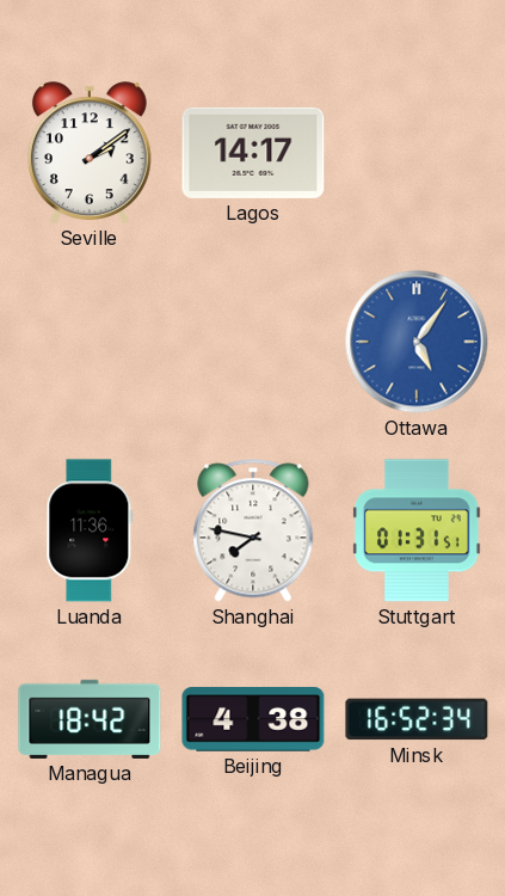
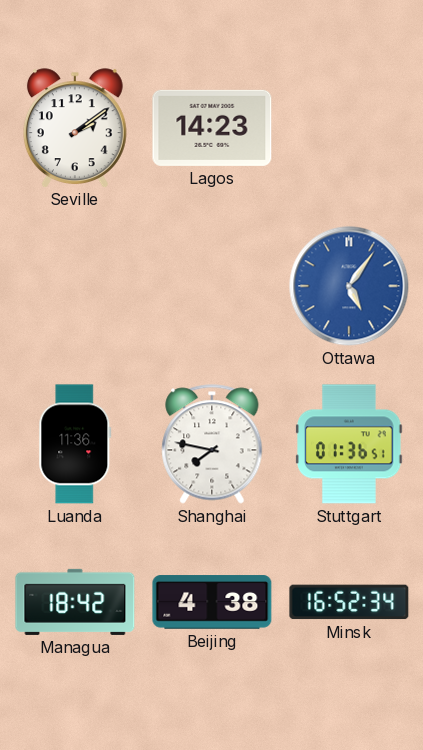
Lagos: 14:17 -> 14:23
Stuttgart: 01:31 -> 01:36
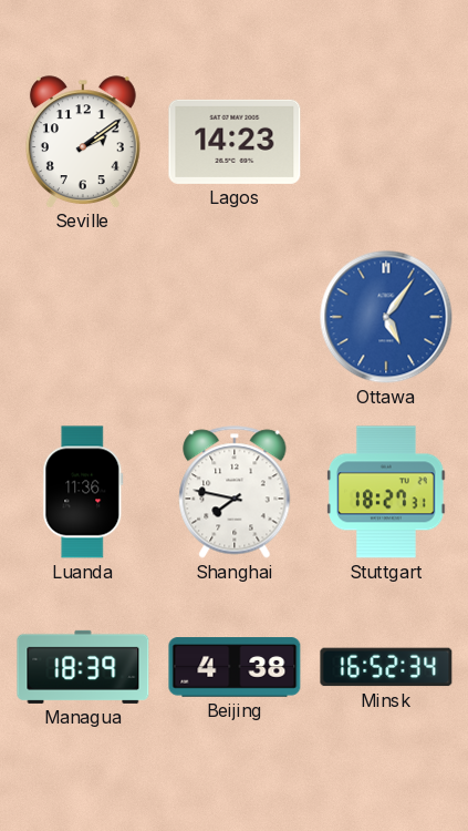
Stuttgart: 01:36 -> 18:27
Managua: 18:42 -> 18:39
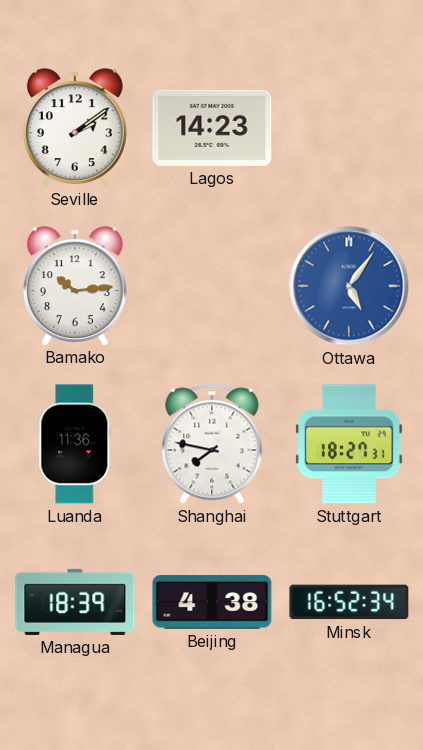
Bamako: none -> 10:14
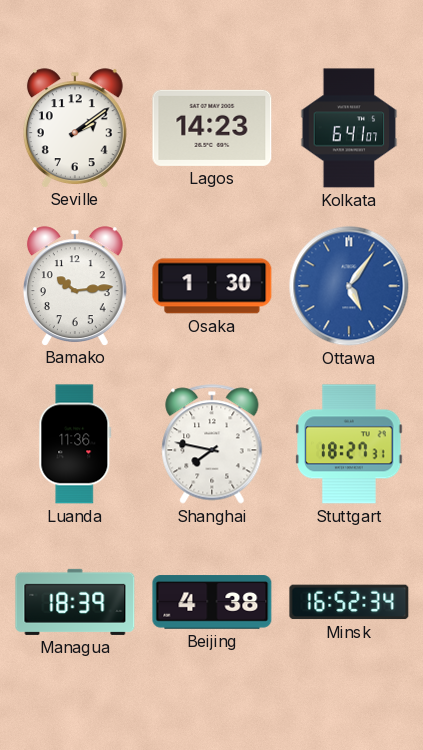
Kolkata: none -> 6:41
Osaka: none -> 1:30
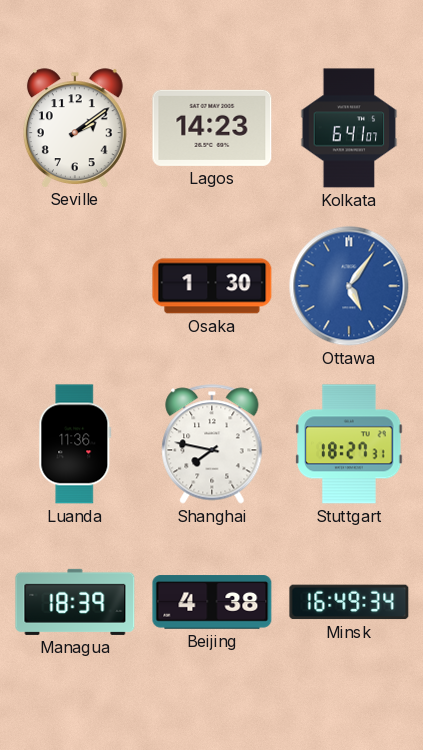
Bamako: 10:14 -> none
Minsk: 16:52 -> 16:49
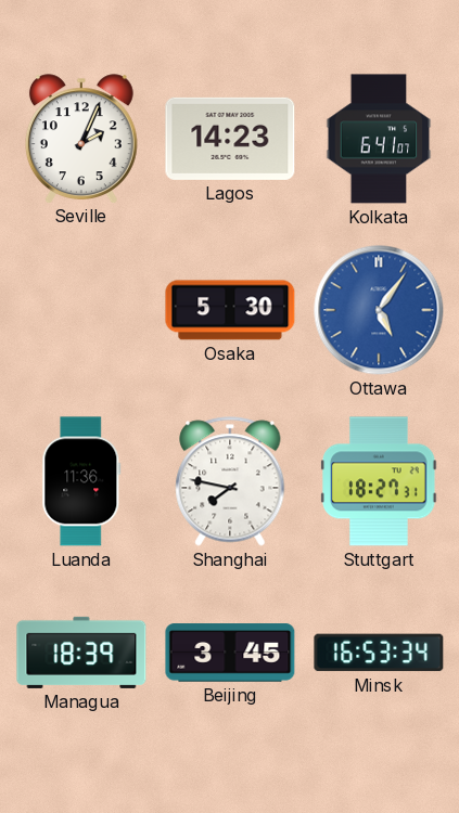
Seville: 2:09 -> 2:04
Osaka: 1:30 -> 5:30
Beijing: 4:38 -> 3:45
Minsk: 16:49 -> 16:53
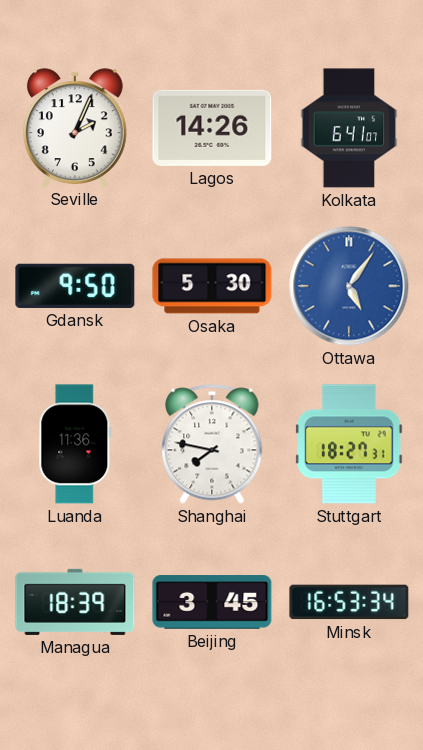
Lagos: 14:23 -> 14:26
Gdansk: none -> 9:50
